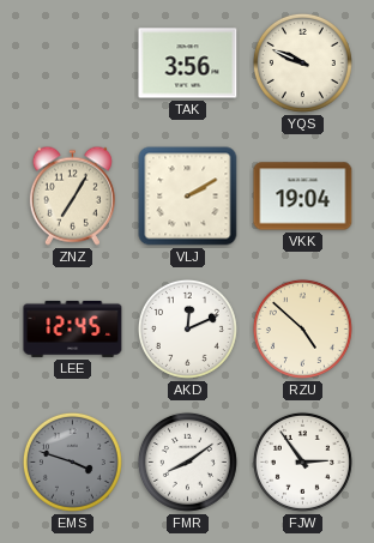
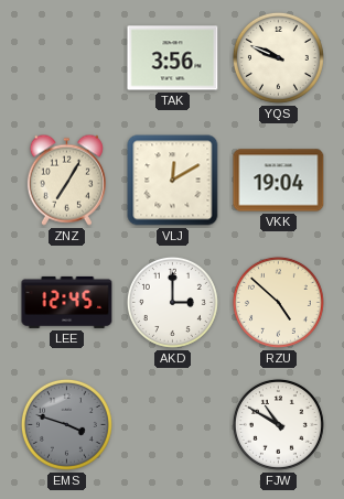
VLJ: 2:10 -> 12:10
AKD: 12:11 -> 3:00
FMR: 8:09 -> none
FJW: 2:54 -> 10:50
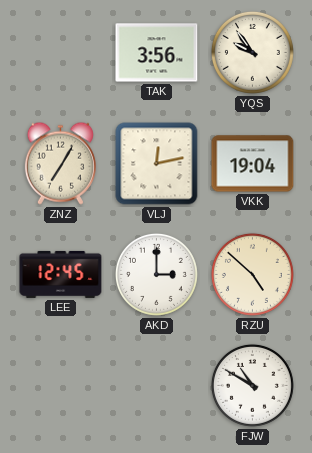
YQS: 9:49 -> 9:54
VLJ: 12:10 -> 12:13
EMS: 3:48 -> none
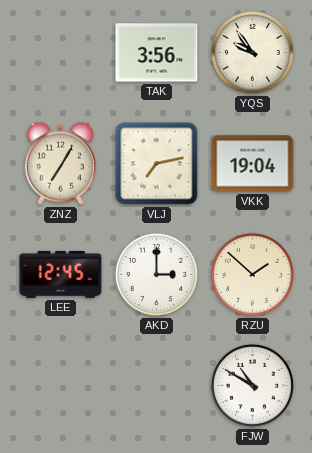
VLJ: 12:13 -> 7:13
RZU: 4:52 -> 1:52
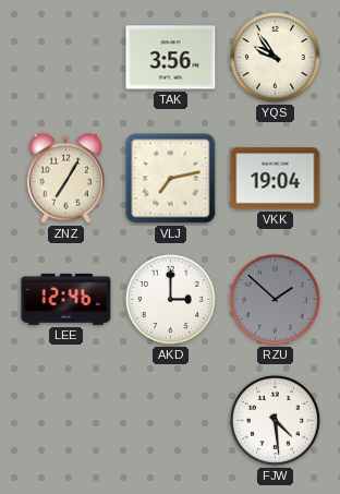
LEE: 12:45 -> 12:46
RZU dial: cream -> grey
FJW: 10:50 -> 4:29
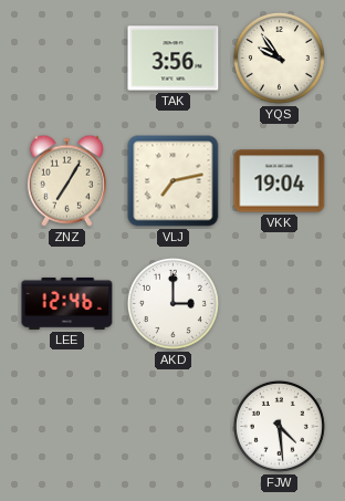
RZU: 1:52 -> none
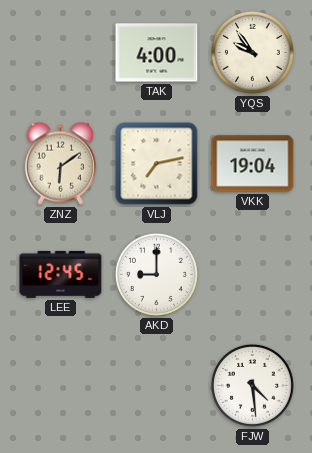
TAK: 3:56 -> 4:00
ZNZ: 7:05 -> 6:09
LEE: 12:46 -> 12:45
AKD: 3:00 -> 9:00
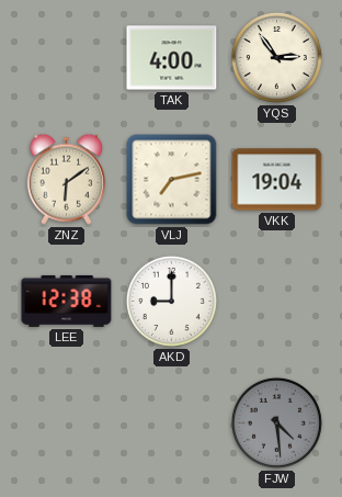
YQS: 9:54 -> 2:54
LEE: 12:45 -> 12:38
FJW dial: white -> grey
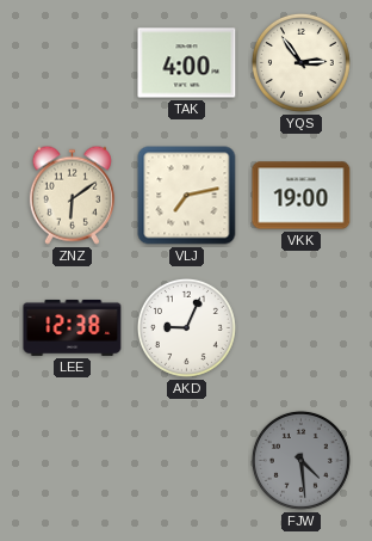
VKK: 19:04 -> 19:00
AKD: 9:00 -> 9:04
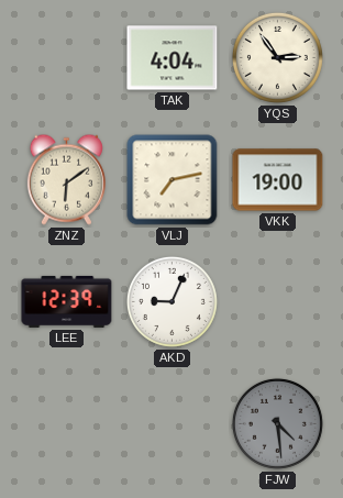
TAK: 4:00 -> 4:04
LEE: 12:38 -> 12:39
